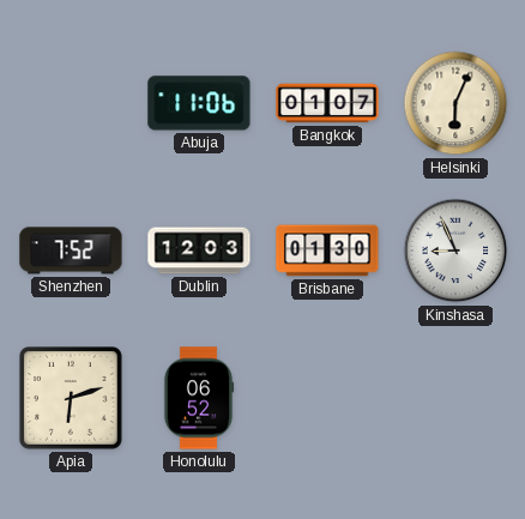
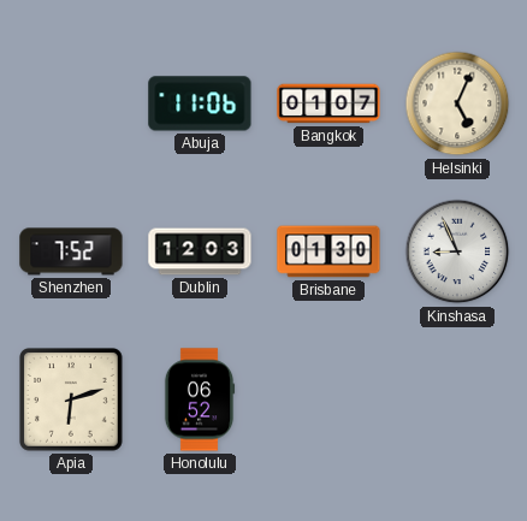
Helsinki: 6:04 -> 5:04
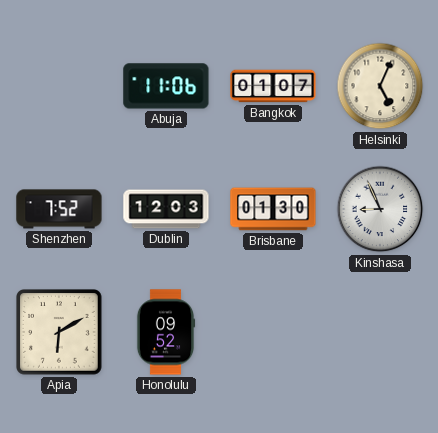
Apia: 6:12 -> 6:10
Honolulu: 06:52 -> 09:52
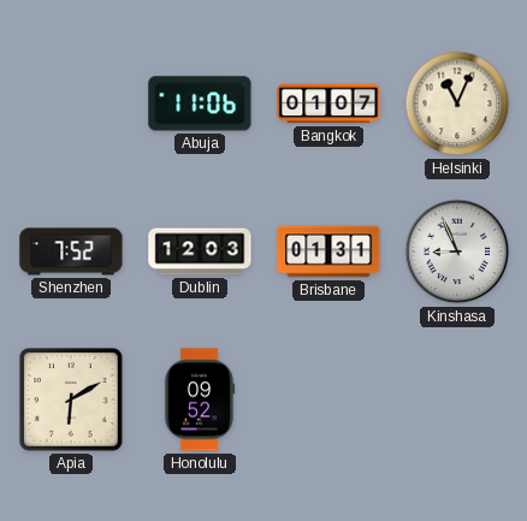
Helsinki: 5:04 -> 11:04
Brisbane: 01:30 -> 01:31
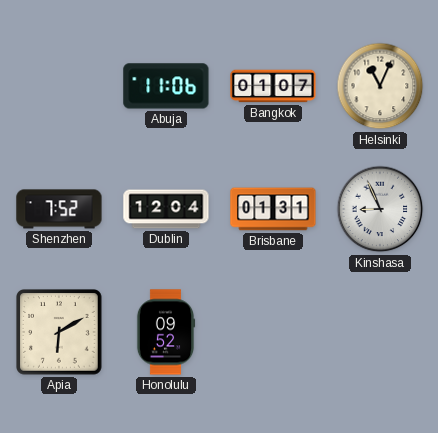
Dublin: 12:03 -> 12:04
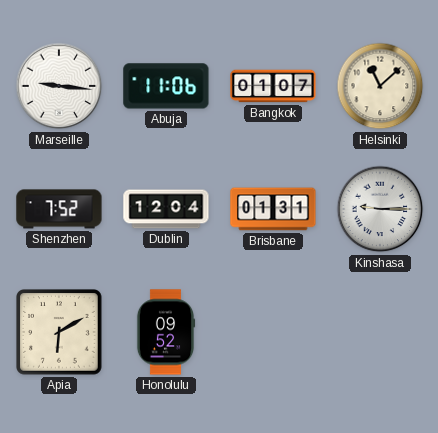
Marseille: none -> 9:16
Helsinki: 11:04 -> 11:08
Kinshasa: 8:56 -> 9:15
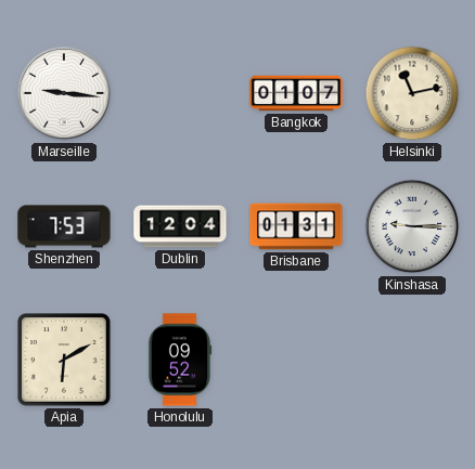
Abuja: 11:06 -> none
Helsinki: 11:08 -> 11:13
Shenzhen: 7:52 -> 7:53
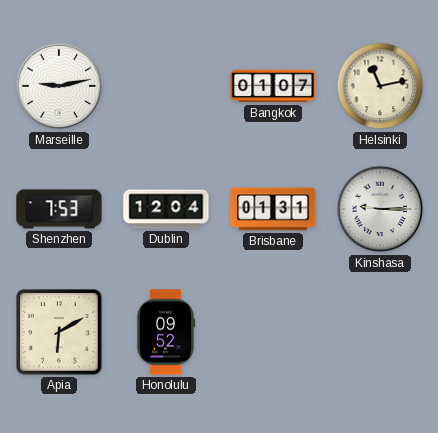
Marseille: 9:16 -> 9:13
